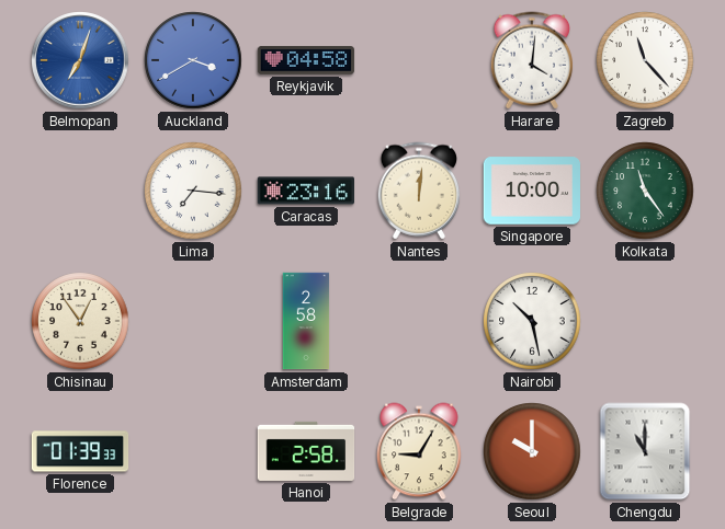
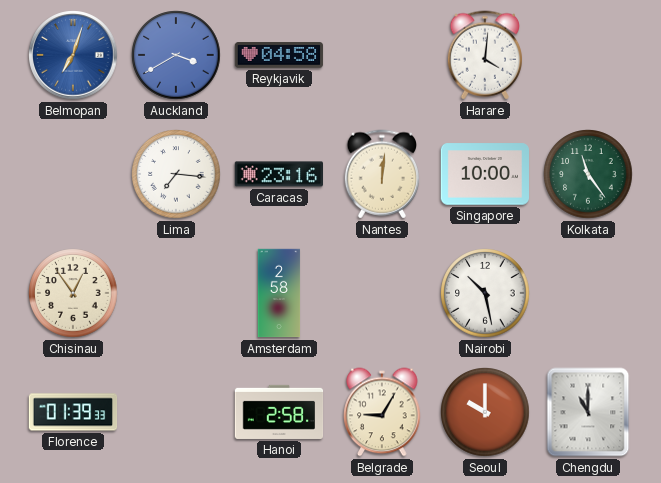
Zagreb: 11:23 -> none
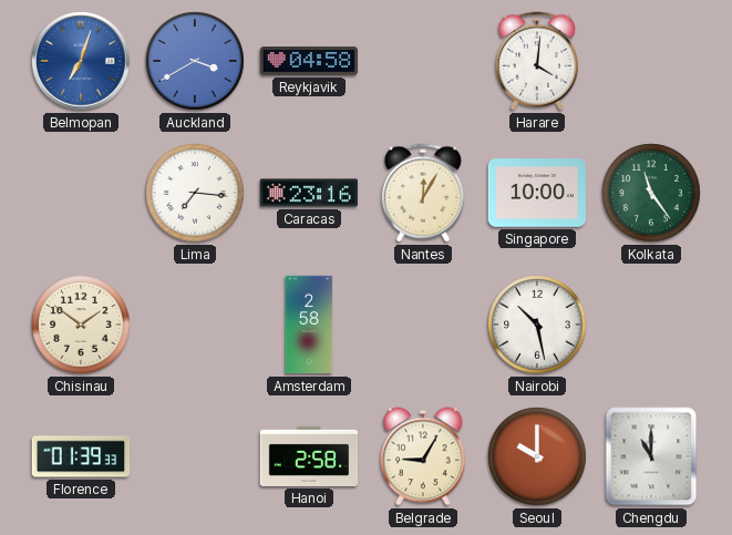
Nantes: 12:01 -> 12:05
Chisinau: 12:54 -> 1:51
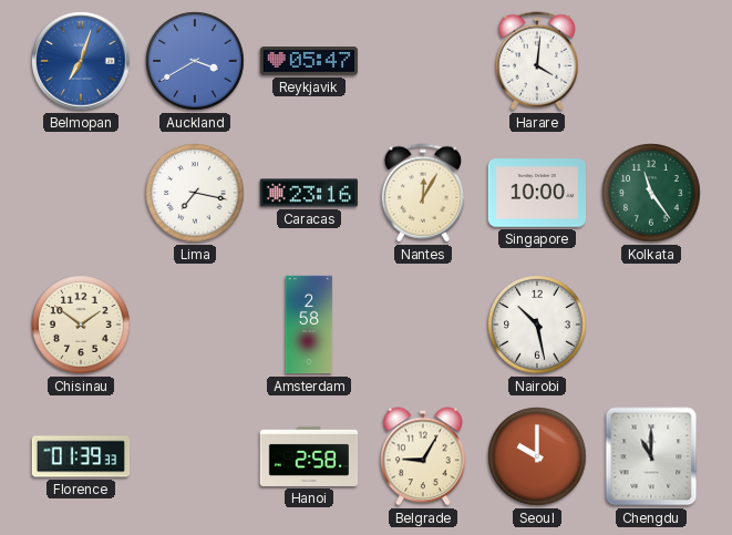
Reykjavik: 04:58 -> 05:47
Lima: 7:16 -> 7:17
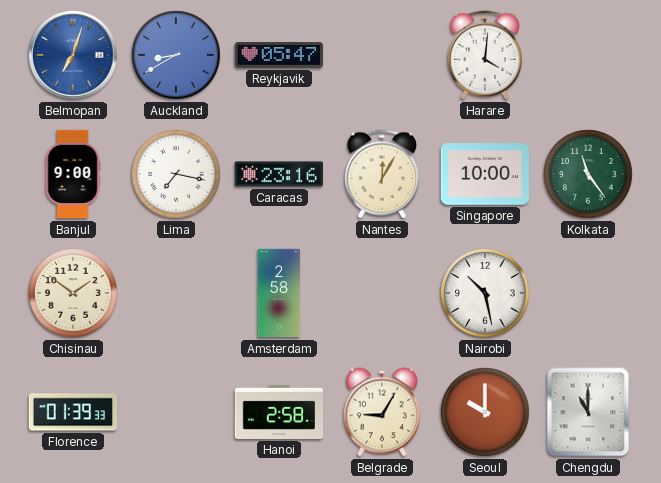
Auckland: 3:40 -> 8:40
Banjul: none -> 9:00
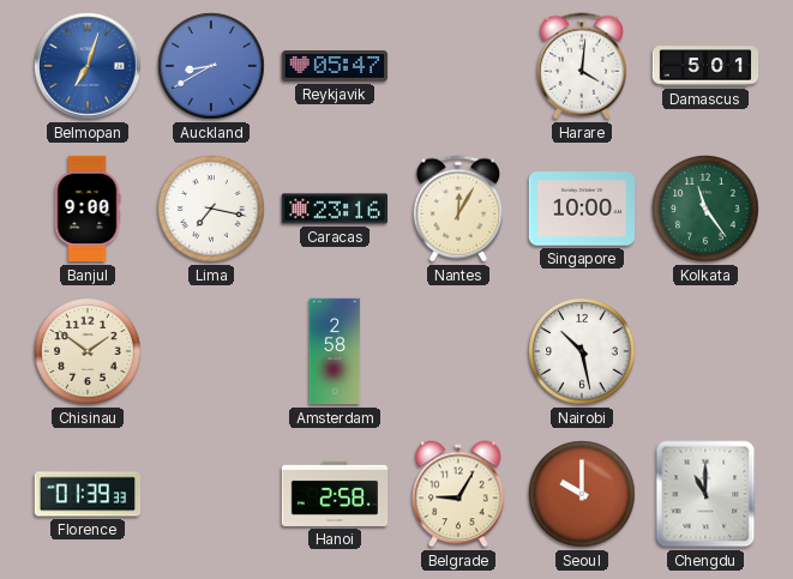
Damascus: none -> 5:01
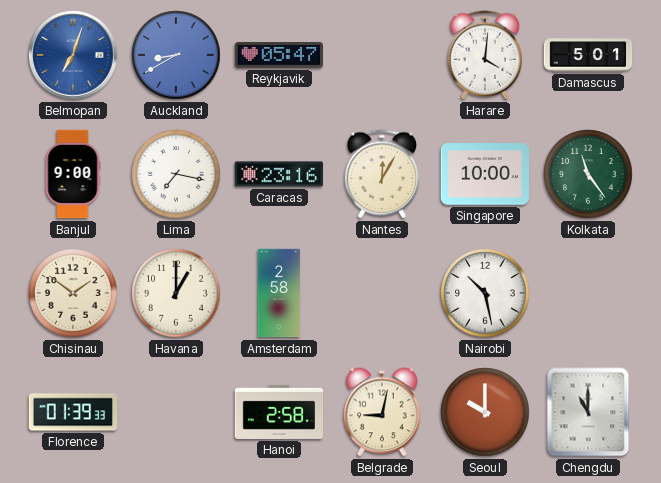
Havana: none -> 1:00
Belgrade: 9:05 -> 9:02
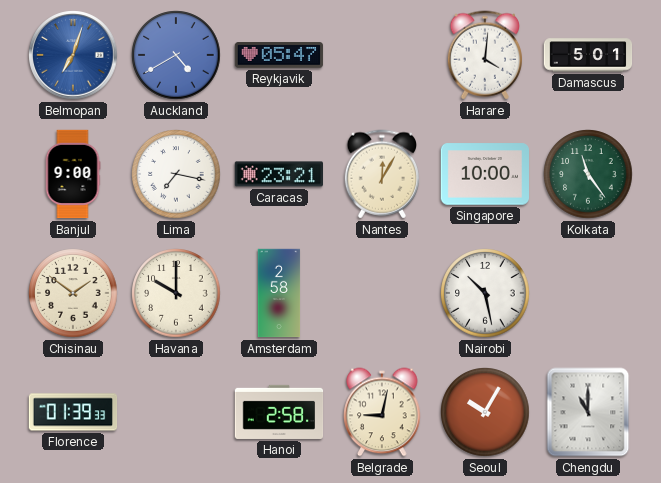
Auckland: 8:40 -> 4:40
Caracas: 23:16 -> 23:21
Havana: 1:00 -> 10:00
Seoul: 10:00 -> 10:05
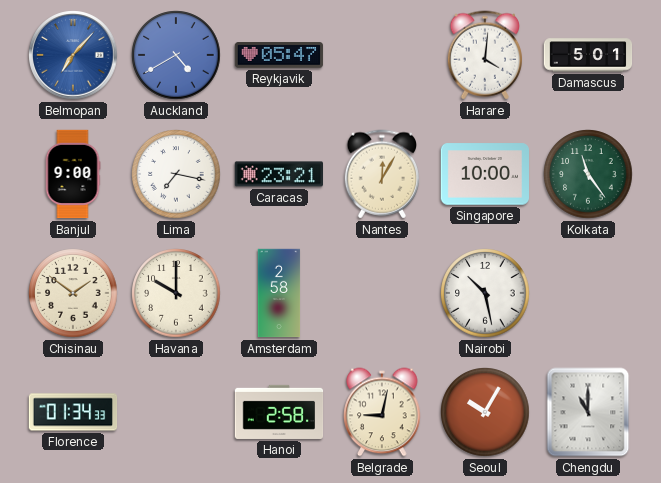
Belmopan: 7:03 -> 7:07
Florence: 01:39 -> 01:34
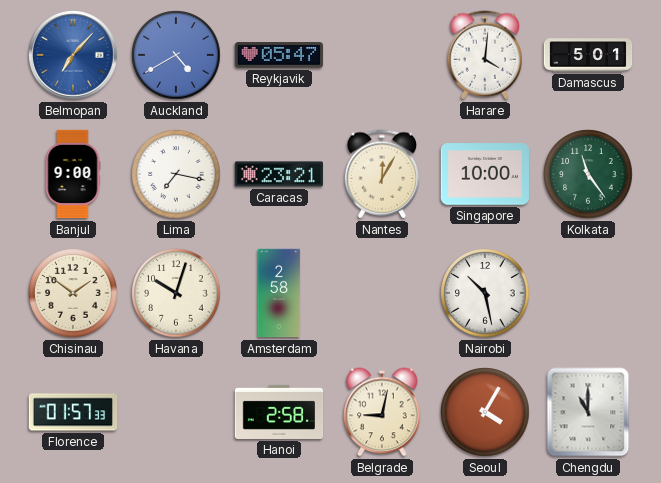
Havana: 10:00 -> 10:03
Florence: 01:34 -> 01:57
Seoul: 10:05 -> 4:05
